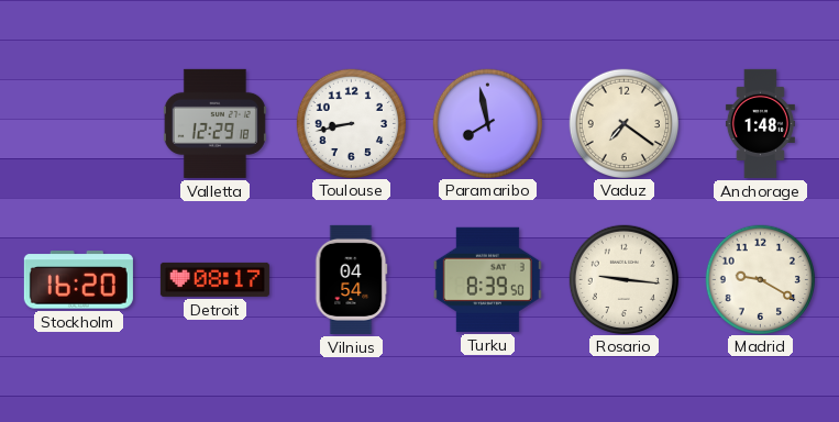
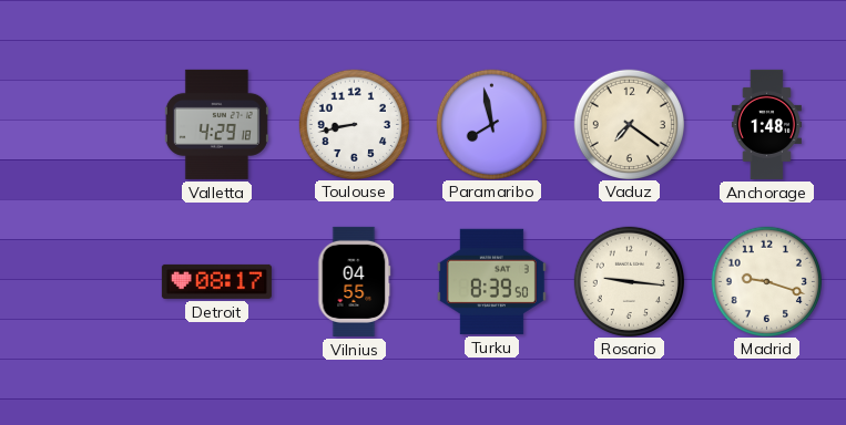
Valletta: 12:29 -> 4:29
Stockholm: 16:20 -> none
Vilnius: 04:54 -> 04:55
Madrid: 9:20 -> 9:18
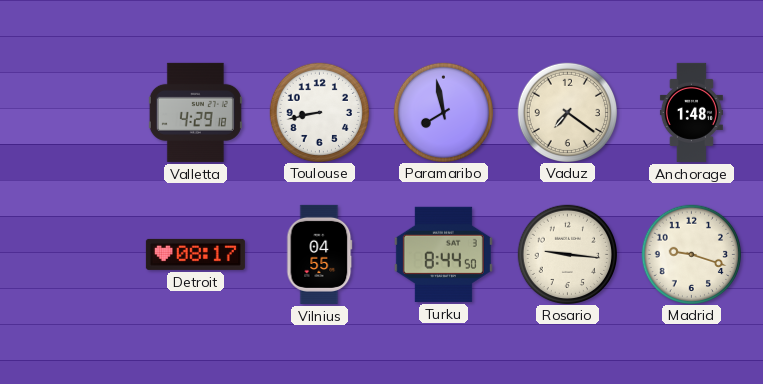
Turku: 8:39 -> 8:44
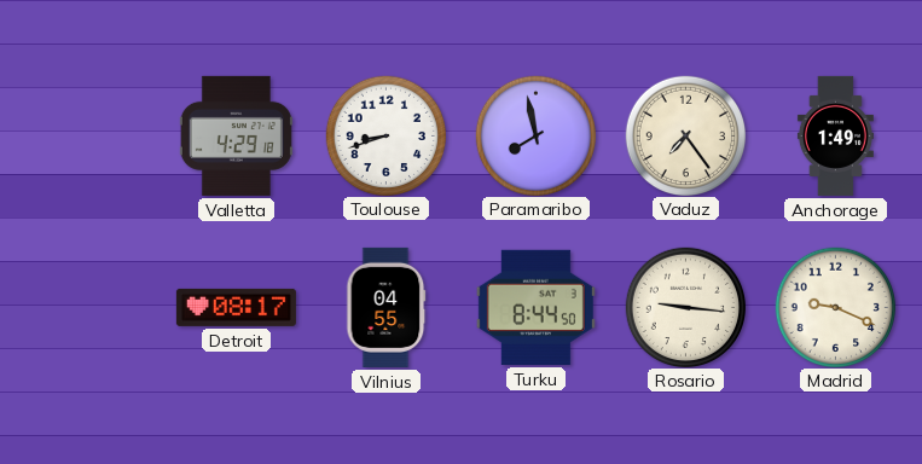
Toulouse: 8:43 -> 8:42
Vaduz: 7:21 -> 7:24
Anchorage: 1:48 -> 1:49
Madrid: 9:18 -> 9:19
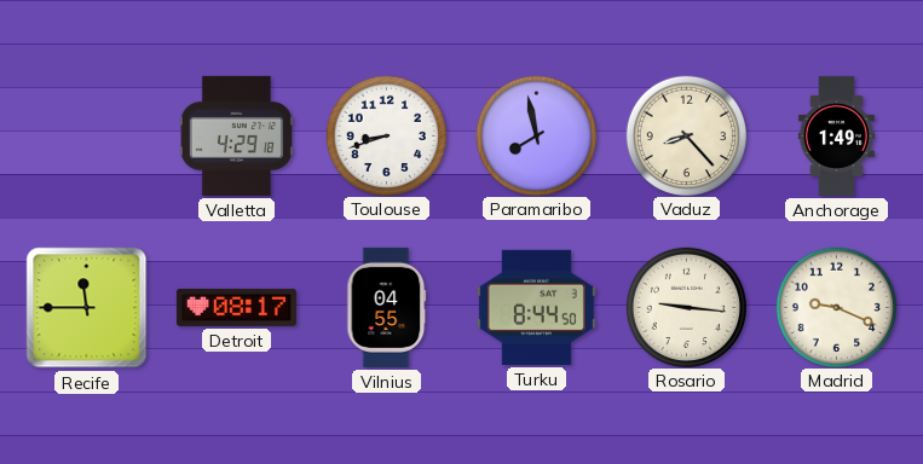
Vaduz: 7:24 -> 8:23
Recife: none -> 11:45
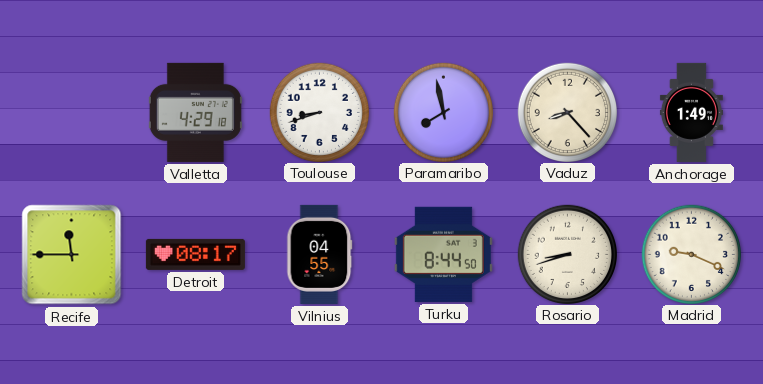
Rosario: 9:16 -> 8:42
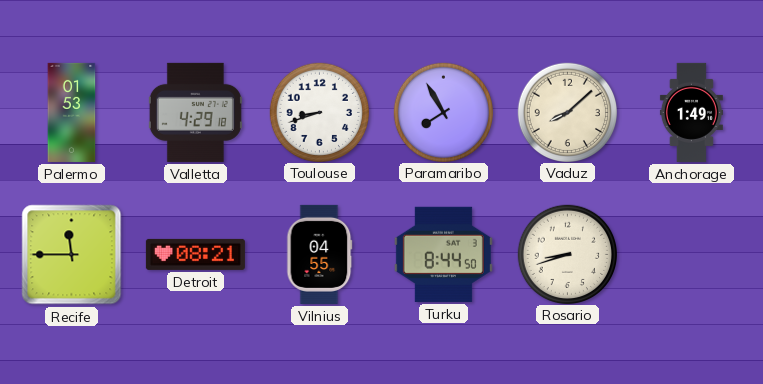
Palermo: none -> 01:53
Paramaribo: 7:58 -> 7:55
Vaduz: 8:23 -> 8:08
Detroit: 08:17 -> 08:21
Madrid: 9:19 -> none
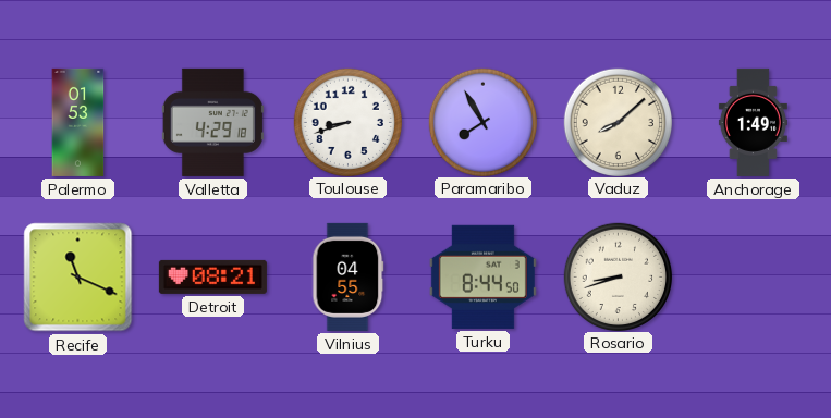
Recife: 11:45 -> 11:19
